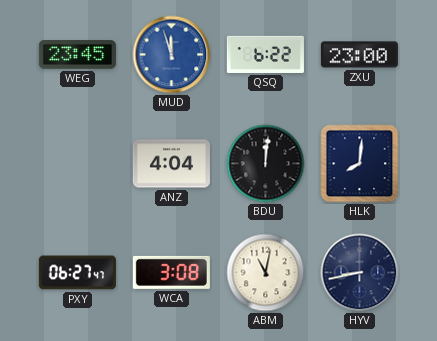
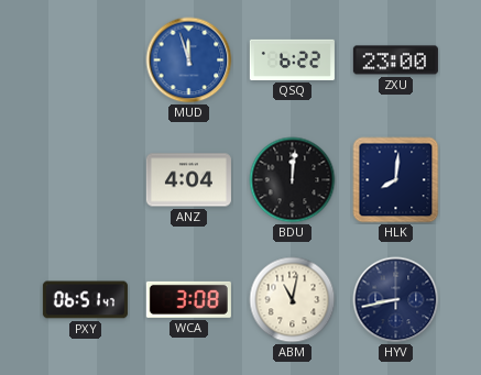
WEG: 23:45 -> none
PXY: 06:27 -> 06:51
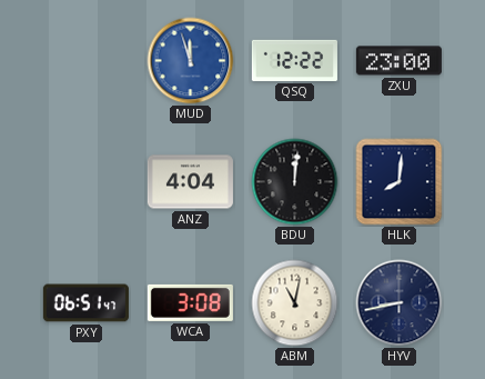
QSQ: 6:22 -> 12:22
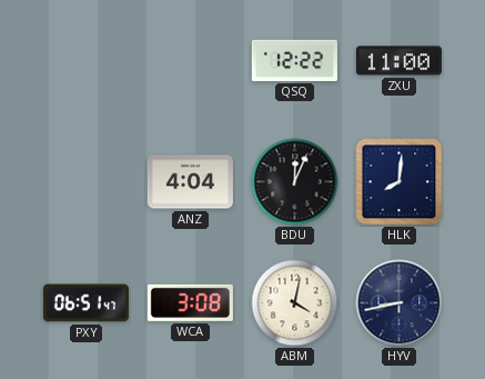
MUD: 11:57 -> none
ZXU: 23:00 -> 11:00
BDU: 12:01 -> 12:04
ABM: 11:02 -> 4:02
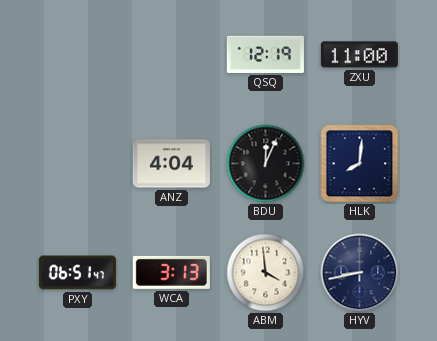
QSQ: 12:22 -> 12:19
WCA: 3:08 -> 3:13
ABM: 4:02 -> 3:59
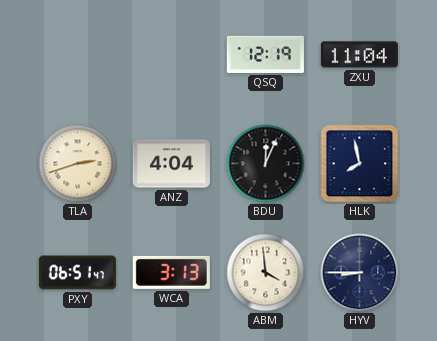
ZXU: 11:00 -> 11:04
TLA: none -> 2:42
HLK: 8:01 -> 7:58
HYV: 8:43 -> 8:45
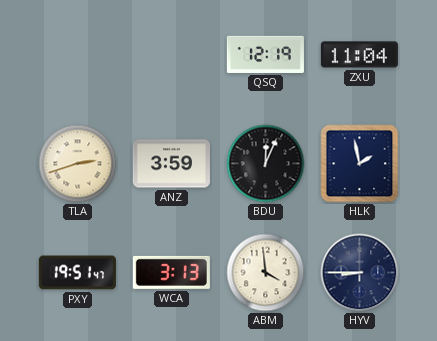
ANZ: 4:04 -> 3:59
HLK: 7:58 -> 1:58
PXY: 06:51 -> 19:51
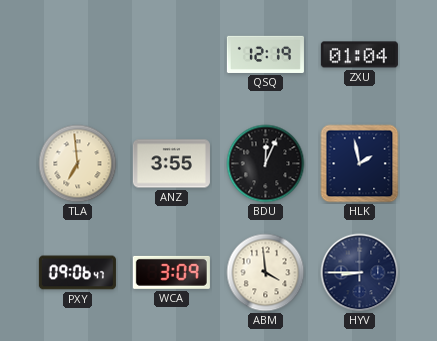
ZXU: 11:04 -> 01:04
TLA: 2:42 -> 6:59
ANZ: 3:59 -> 3:55
PXY: 19:51 -> 09:06
WCA: 3:13 -> 3:09
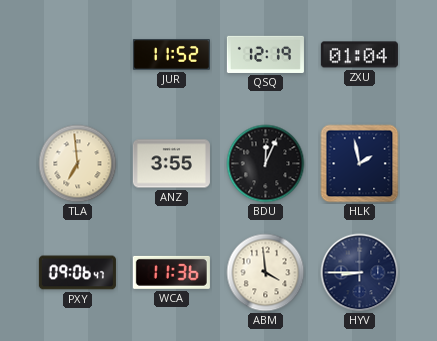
JUR: none -> 11:52
WCA: 3:09 -> 11:36
